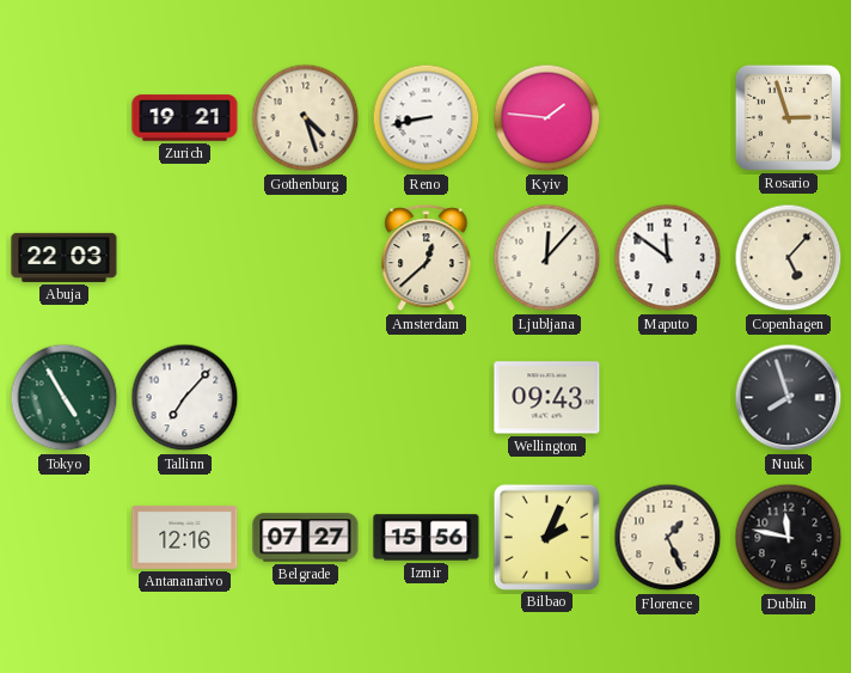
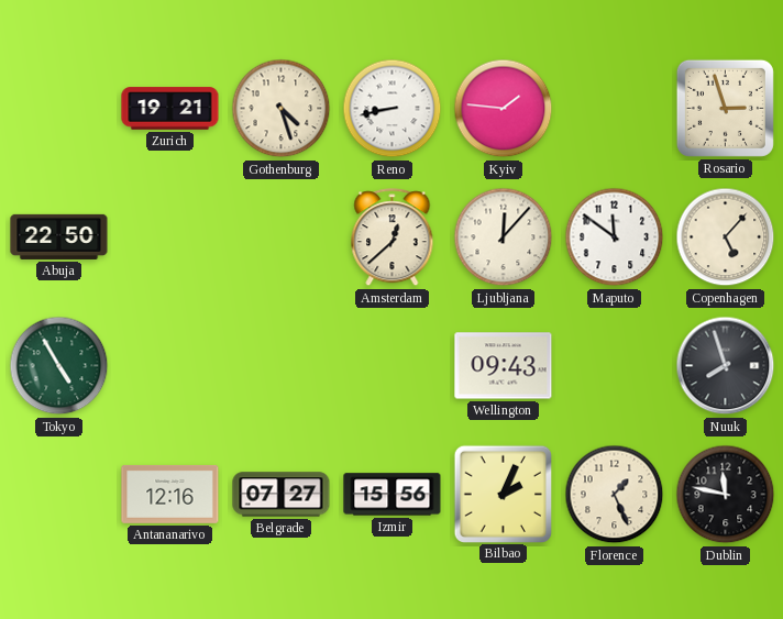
Abuja: 22:03 -> 22:50
Tallinn: 7:07 -> none
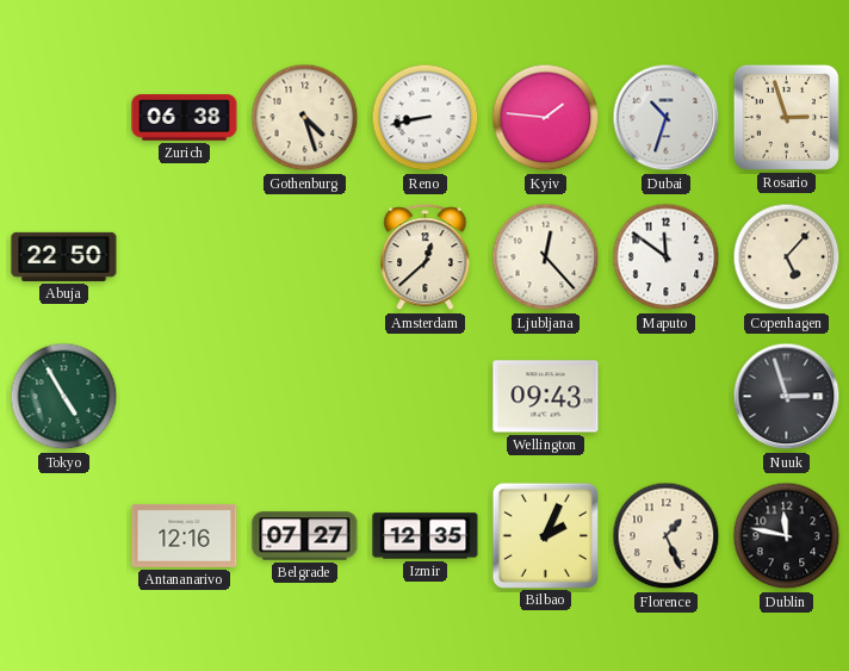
Zurich: 19:21 -> 06:38
Dubai: none -> 10:33
Ljubljana: 12:07 -> 12:23
Nuuk: 7:57 -> 2:57
Izmir: 15:56 -> 12:35
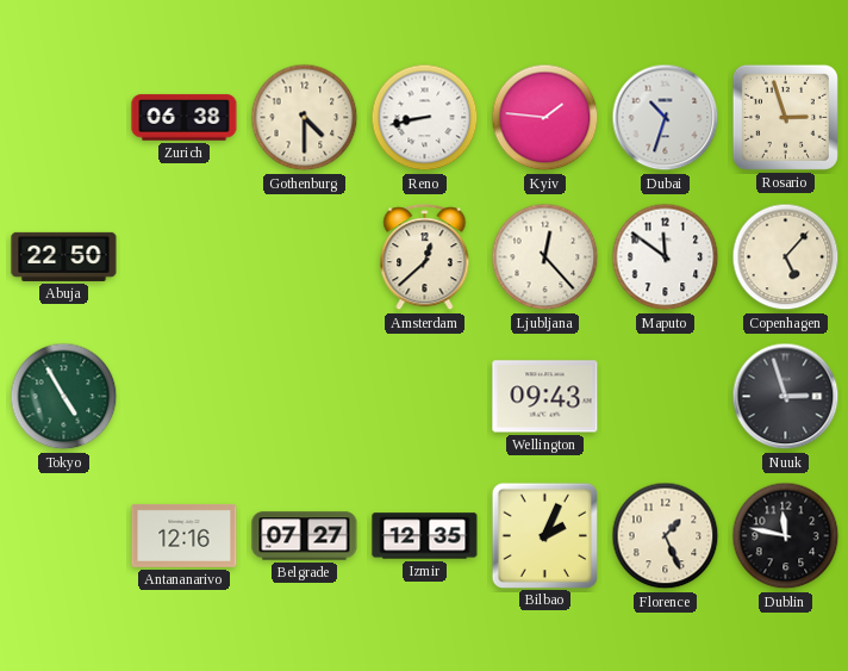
Gothenburg: 4:27 -> 4:30
